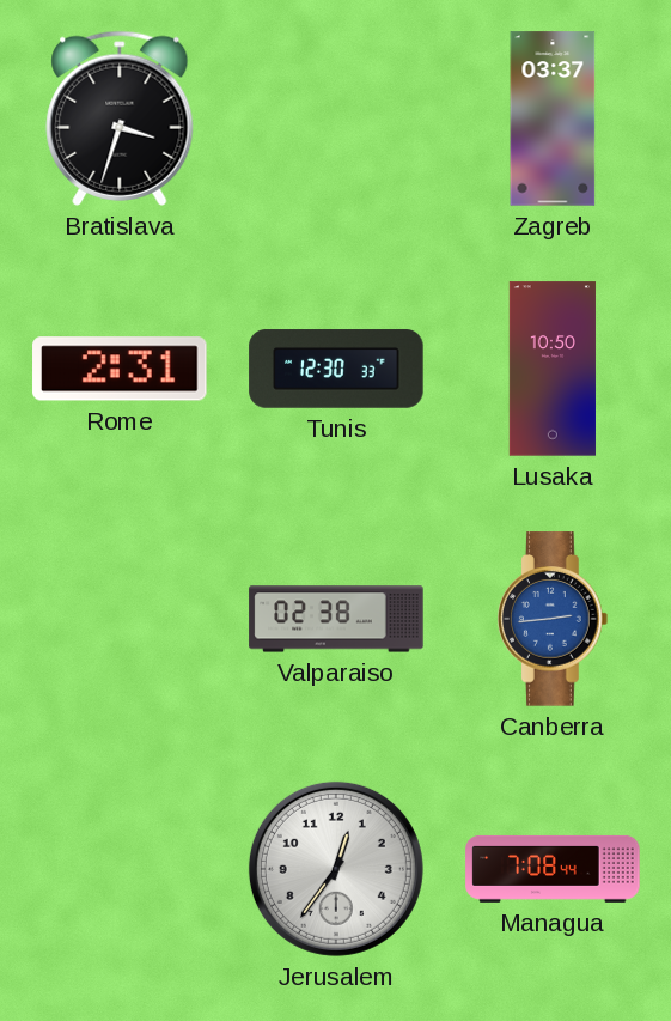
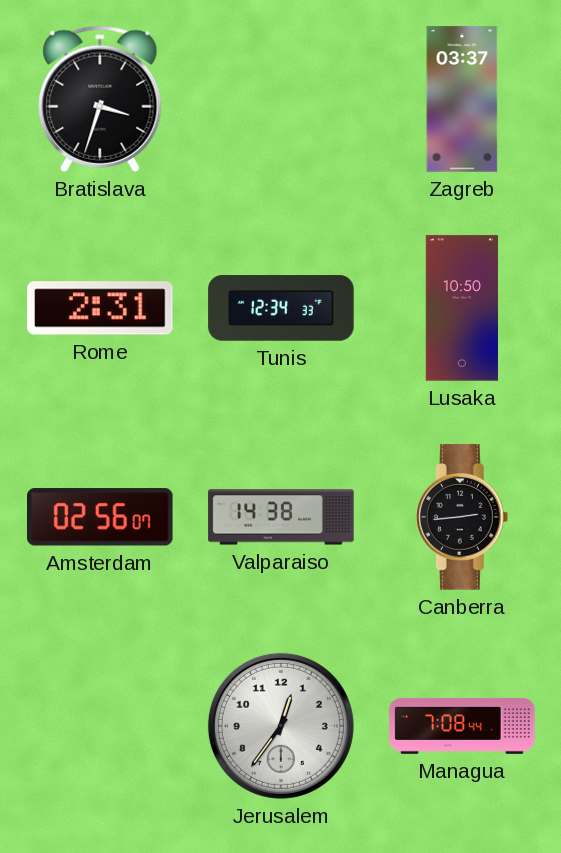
Tunis: 12:30 -> 12:34
Amsterdam: none -> 02:56
Valparaiso: 02:38 -> 14:38
Canberra dial: blue -> black
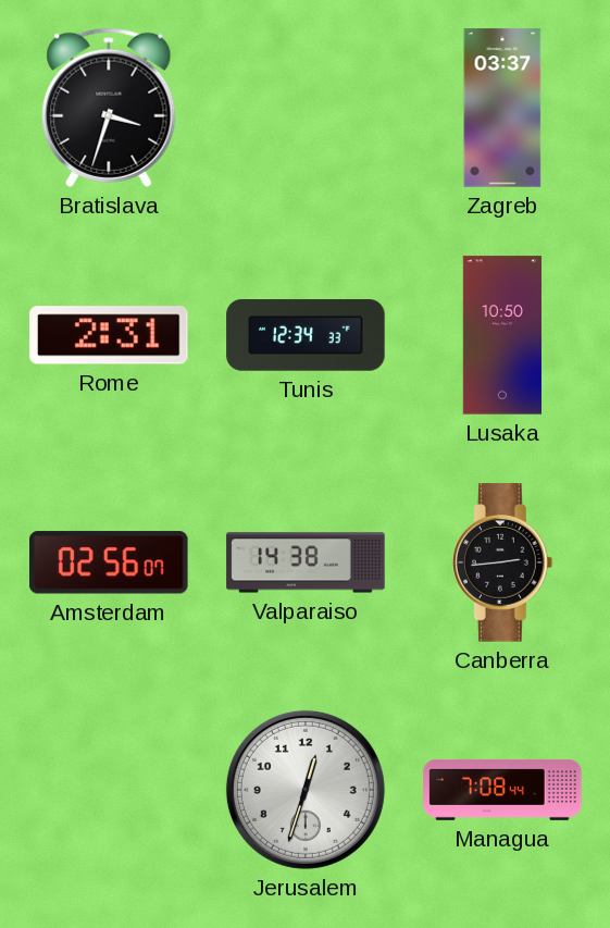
Jerusalem: 12:36 -> 12:33
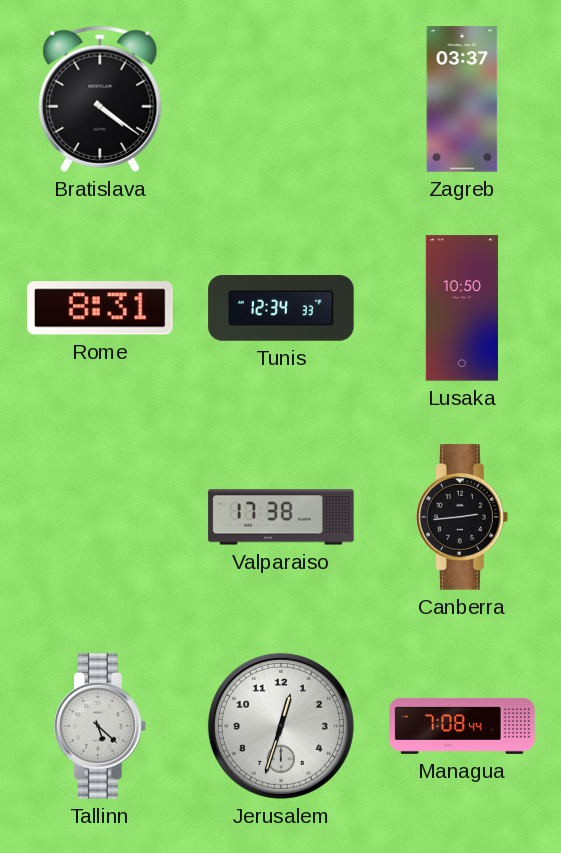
Bratislava: 3:33 -> 4:21
Rome: 2:31 -> 8:31
Amsterdam: 02:56 -> none
Valparaiso: 14:38 -> 17:38
Tallinn: none -> 5:22
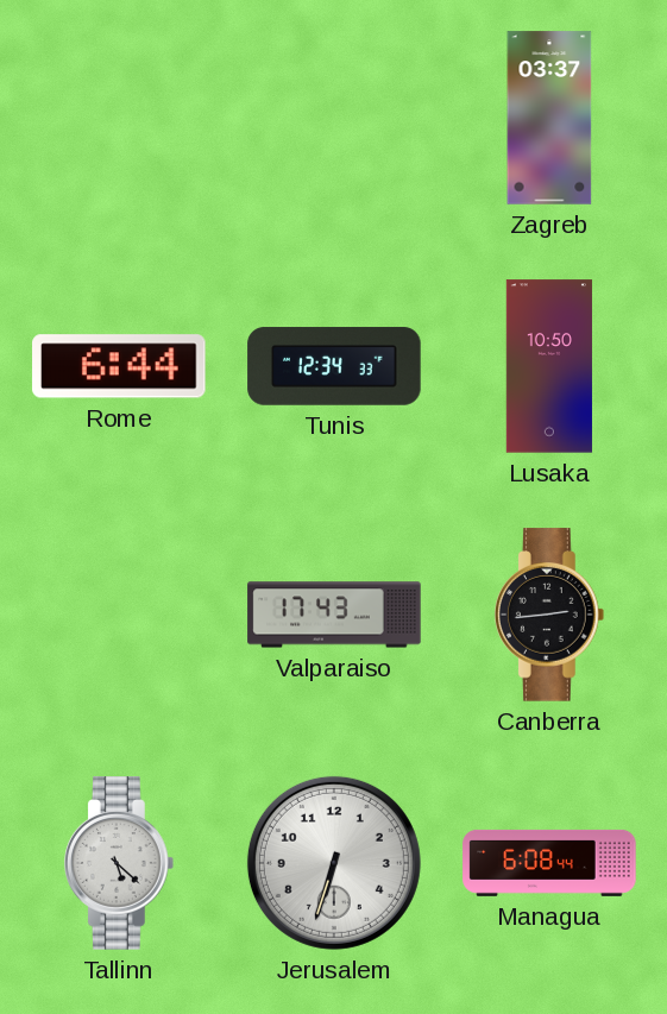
Bratislava: 4:21 -> none
Rome: 8:31 -> 6:44
Valparaiso: 17:38 -> 17:43
Jerusalem: 12:33 -> 6:33
Managua: 7:08 -> 6:08
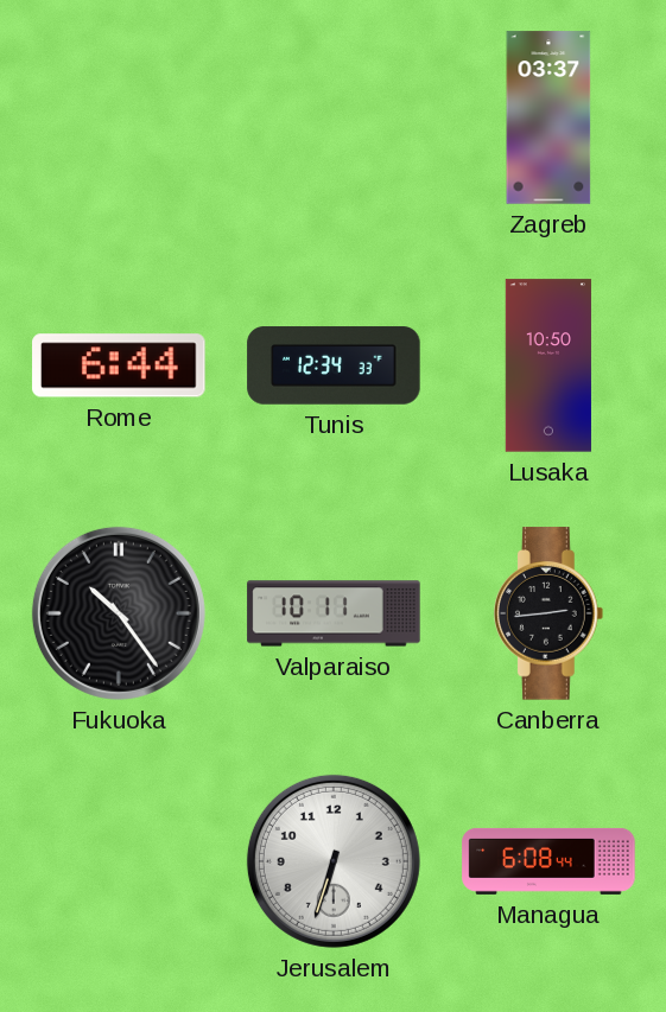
Fukuoka: none -> 10:24
Valparaiso: 17:43 -> 10:11
Tallinn: 5:22 -> none
